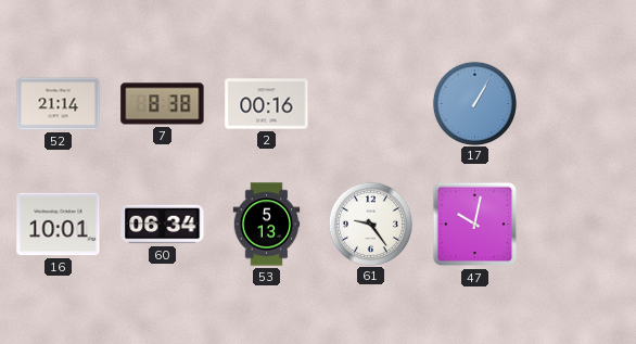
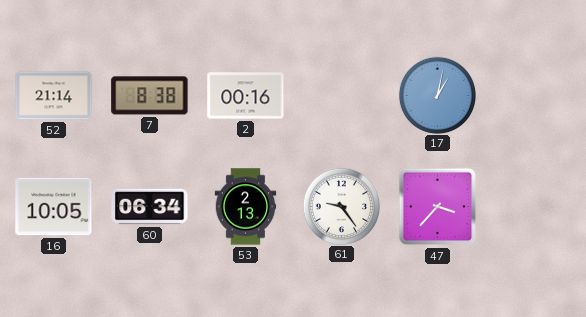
17: 1:05 -> 1:02
16: 10:01 -> 10:05
53: 5:13 -> 2:13
47: 10:02 -> 3:37
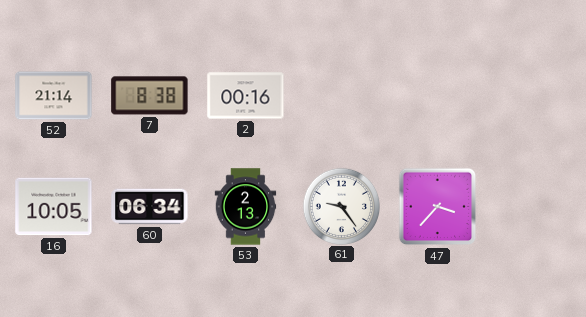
17: 1:02 -> none
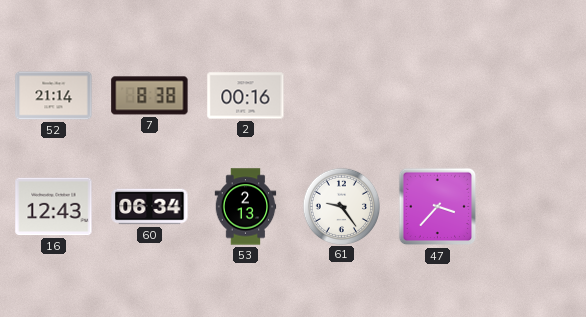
16: 10:05 -> 12:43
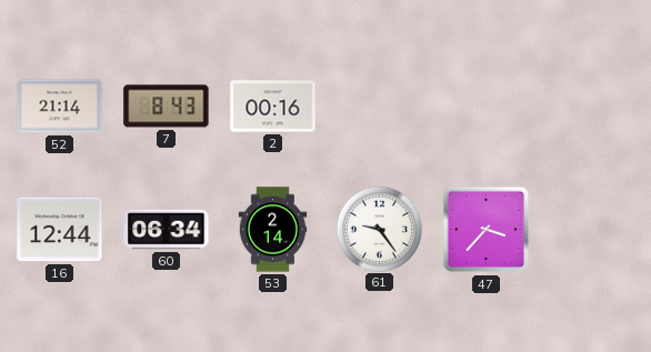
7: 8:38 -> 8:43
16: 12:43 -> 12:44
53: 2:13 -> 2:14
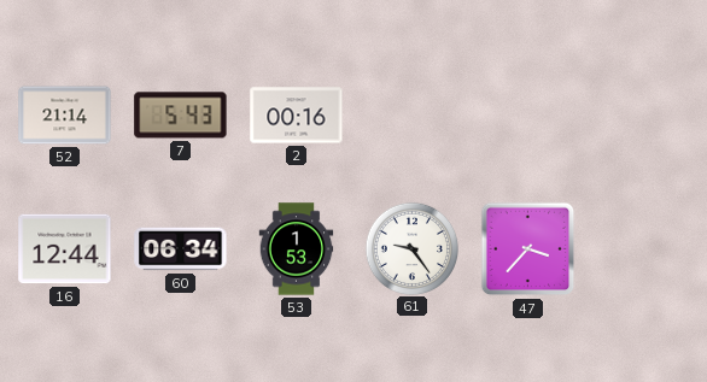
7: 8:43 -> 5:43
53: 2:14 -> 1:53
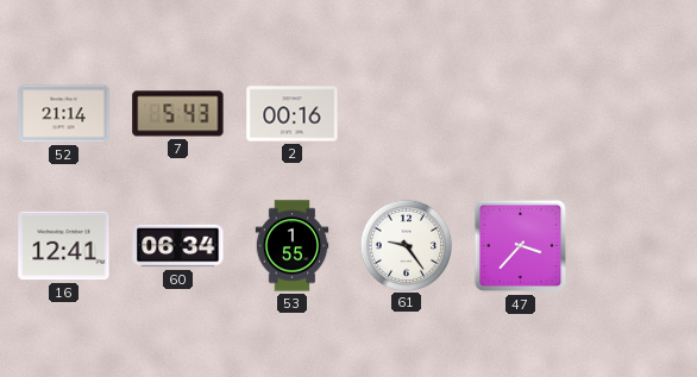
16: 12:44 -> 12:41
53: 1:53 -> 1:55
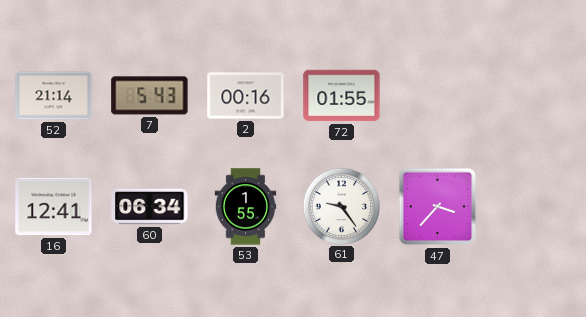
72: none -> 01:55
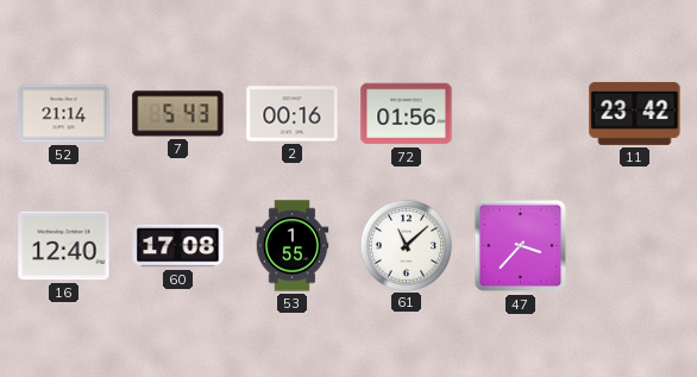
72: 01:55 -> 01:56
11: none -> 23:42
16: 12:41 -> 12:40
60: 06:34 -> 17:08
61: 9:24 -> 11:08
